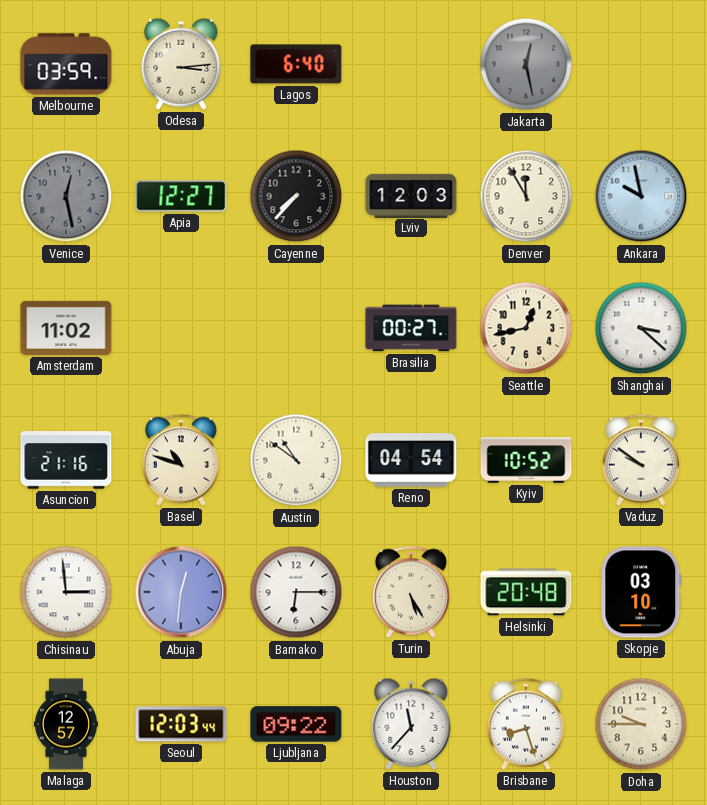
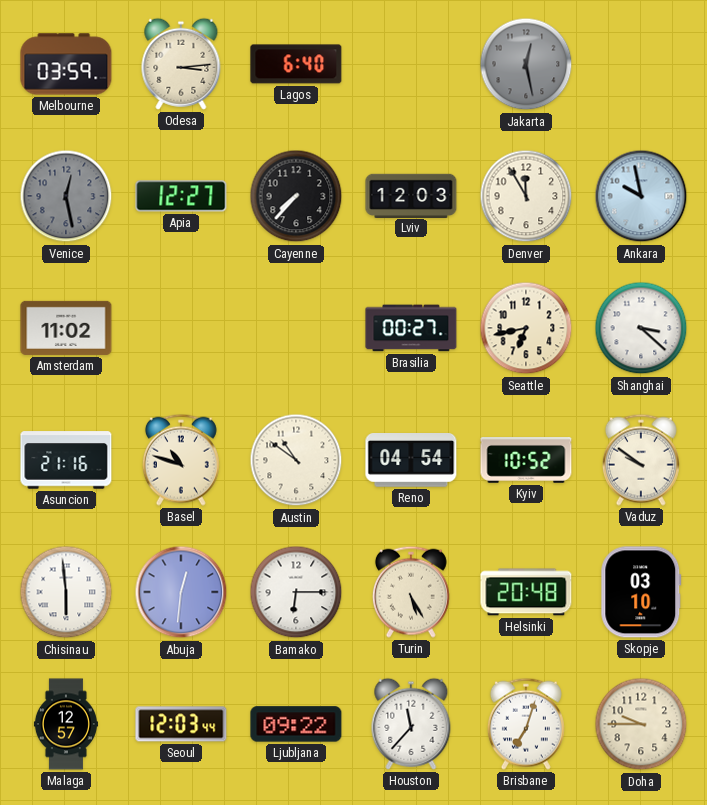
Seattle: 12:43 -> 6:43
Chisinau: 2:59 -> 5:59
Brisbane: 8:27 -> 7:03
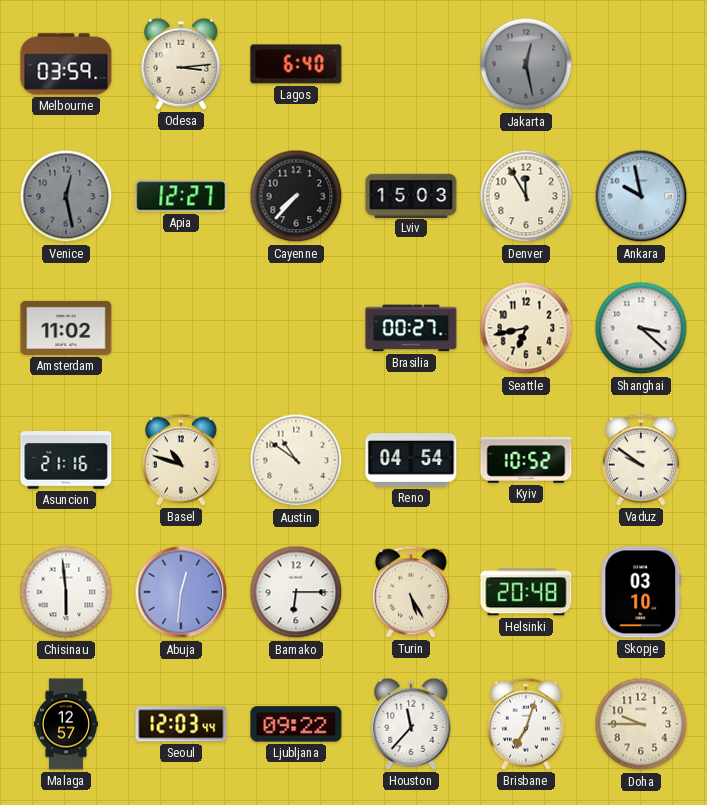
Lviv: 12:03 -> 15:03
